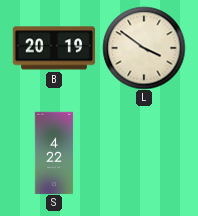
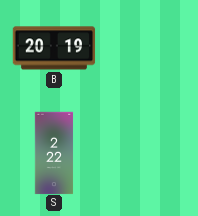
L: 3:51 -> none
S: 4:22 -> 2:22
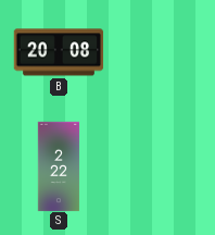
B: 20:19 -> 20:08
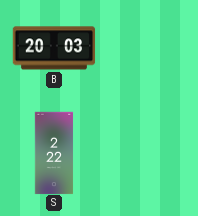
B: 20:08 -> 20:03
